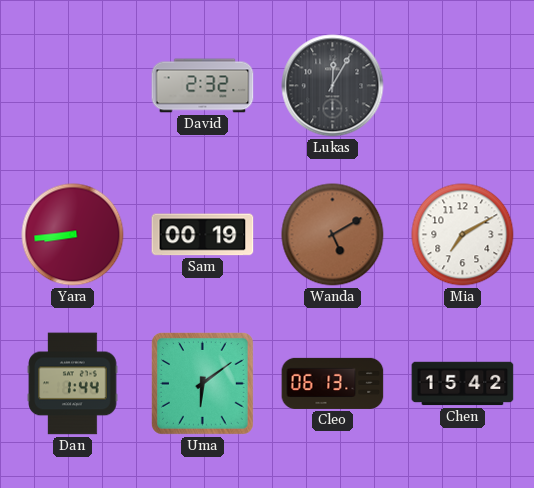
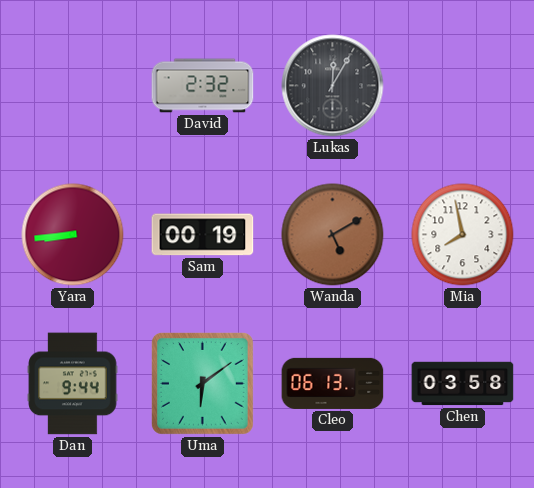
Mia: 7:10 -> 7:58
Dan: 1:44 -> 9:44
Chen: 15:42 -> 03:58
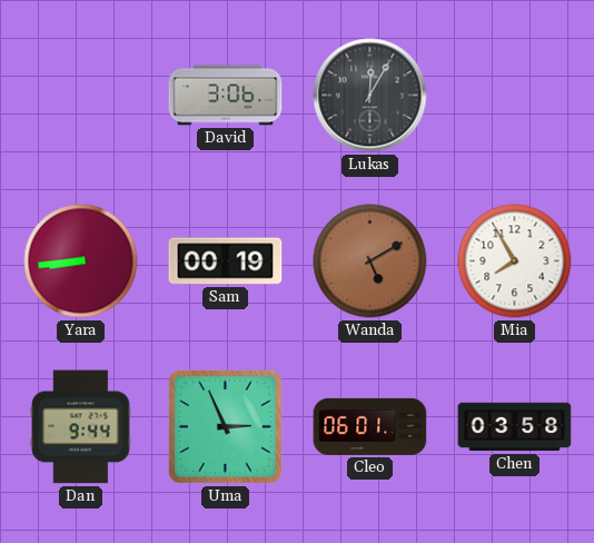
David: 2:32 -> 3:06
Mia: 7:58 -> 7:55
Uma: 6:09 -> 2:56
Cleo: 06:13 -> 06:01
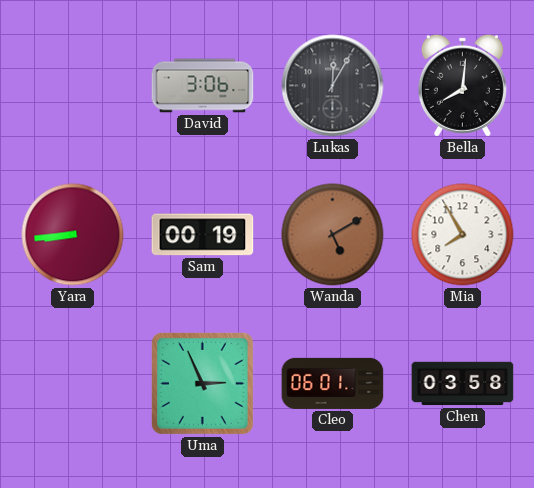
Bella: none -> 8:01
Dan: 9:44 -> none
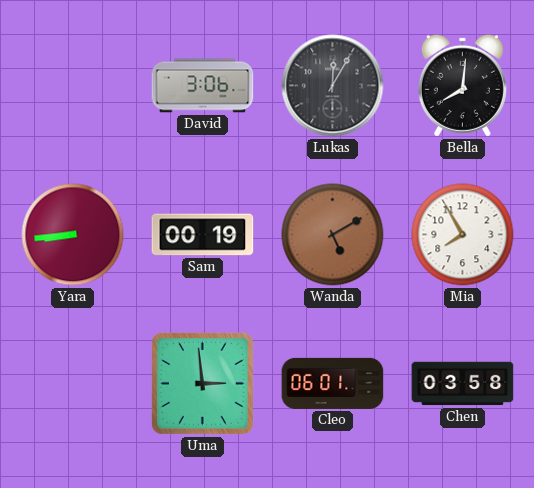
Uma: 2:56 -> 2:59
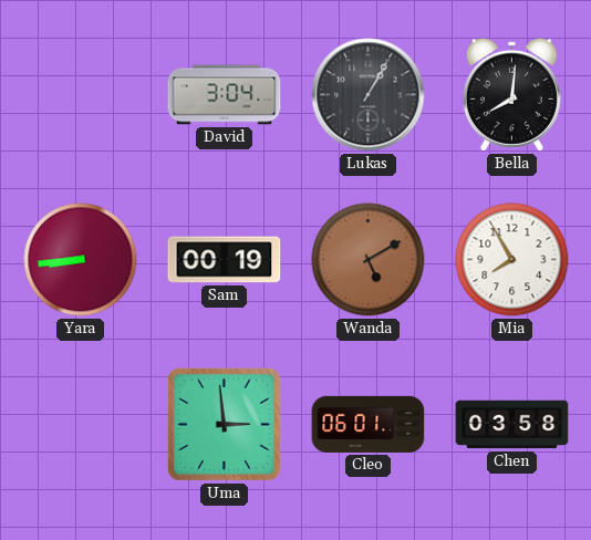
David: 3:06 -> 3:04
Lukas: 12:05 -> 1:05
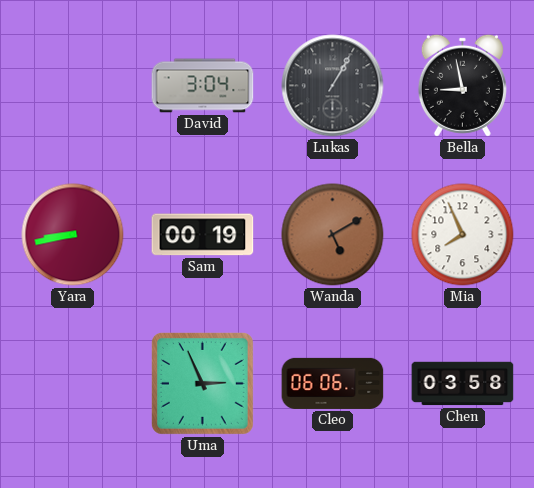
Bella: 8:01 -> 8:58
Yara: 8:44 -> 8:43
Mia: 7:55 -> 7:56
Uma: 2:59 -> 2:56
Cleo: 06:01 -> 06:06
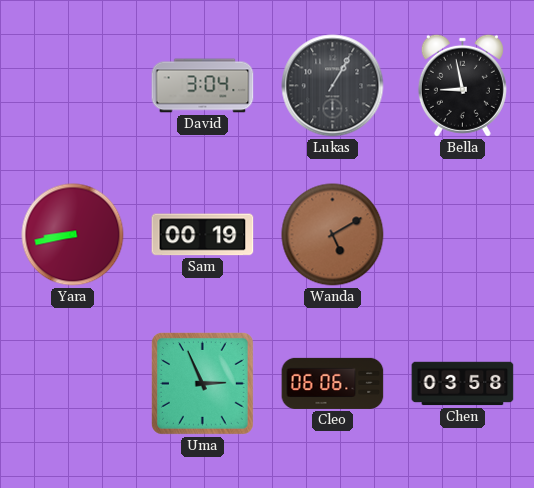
Mia: 7:56 -> none
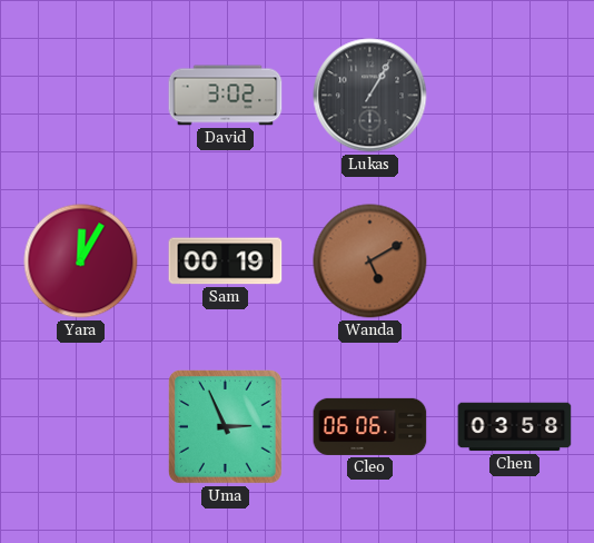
David: 3:04 -> 3:02
Bella: 8:58 -> none
Yara: 8:43 -> 12:05
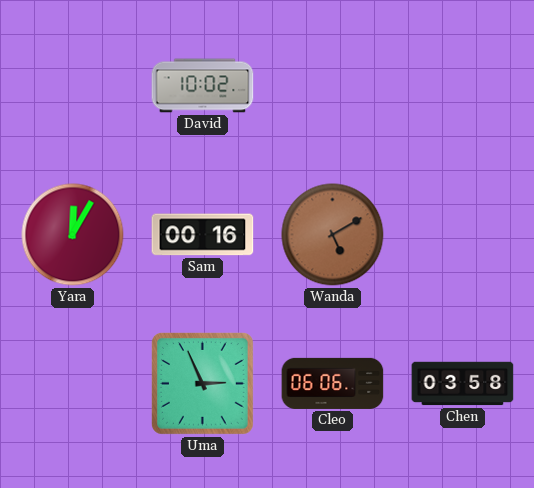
David: 3:02 -> 10:02
Lukas: 1:05 -> none
Sam: 00:19 -> 00:16
